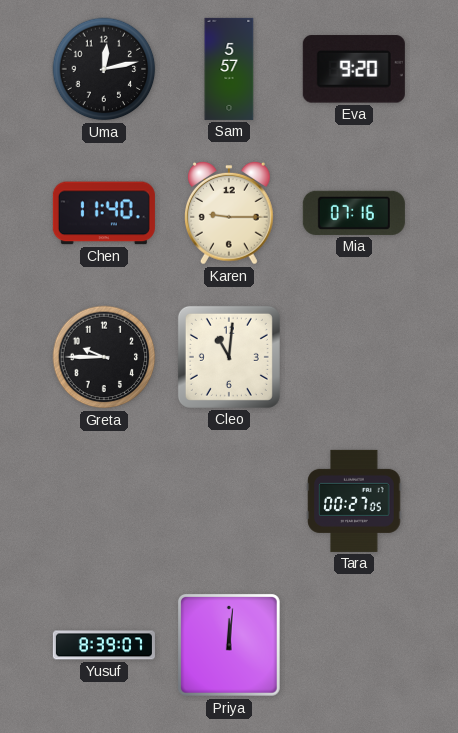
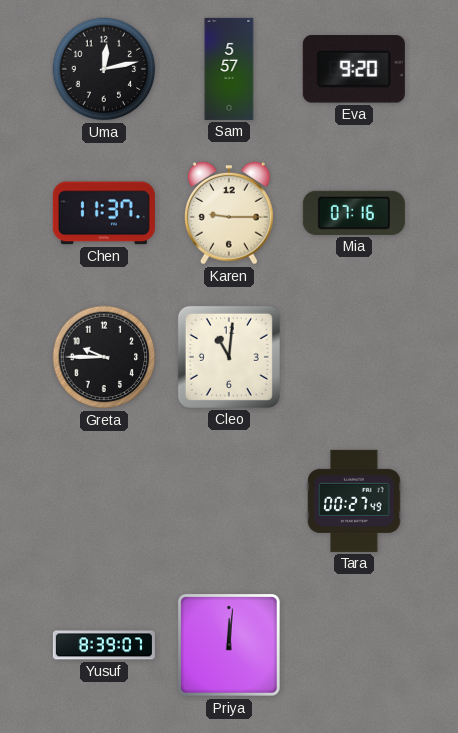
Chen: 11:40 -> 11:37
Tara: 00:27:05 -> 00:27:49
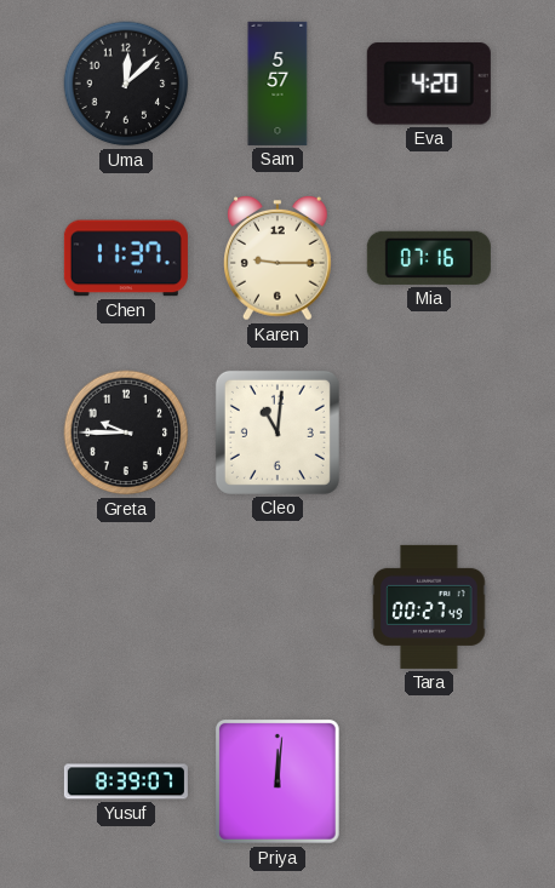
Uma: 12:13 -> 12:08
Eva: 9:20 -> 4:20
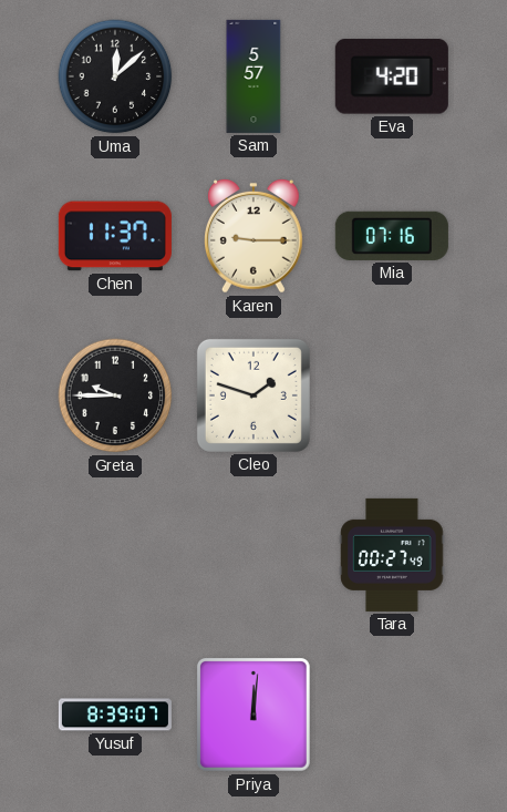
Cleo: 11:01 -> 1:48
